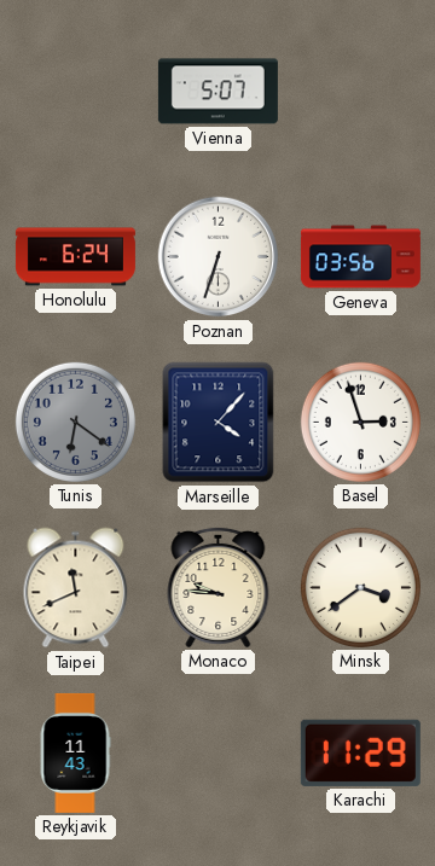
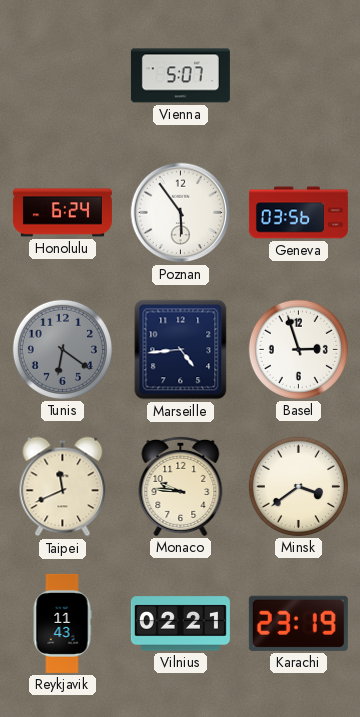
Poznan: 6:33 -> 5:54
Marseille: 4:07 -> 4:44
Vilnius: none -> 02:21
Karachi: 11:29 -> 23:19
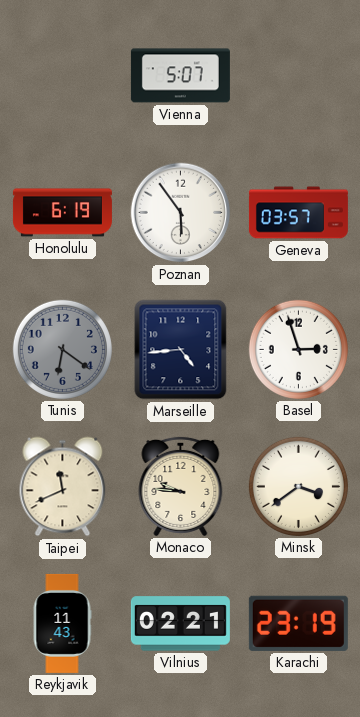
Honolulu: 6:24 -> 6:19
Geneva: 03:56 -> 03:57
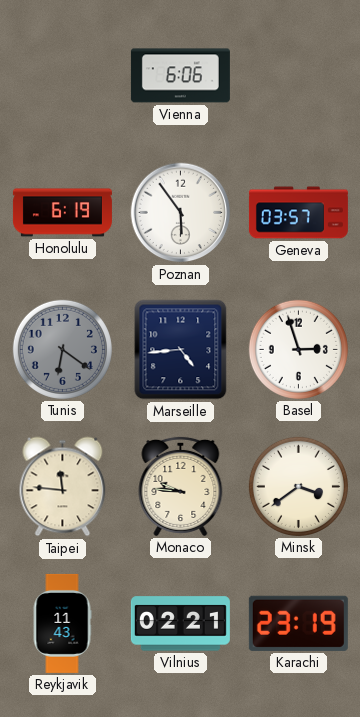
Vienna: 5:07 -> 6:06
Taipei: 11:41 -> 11:46
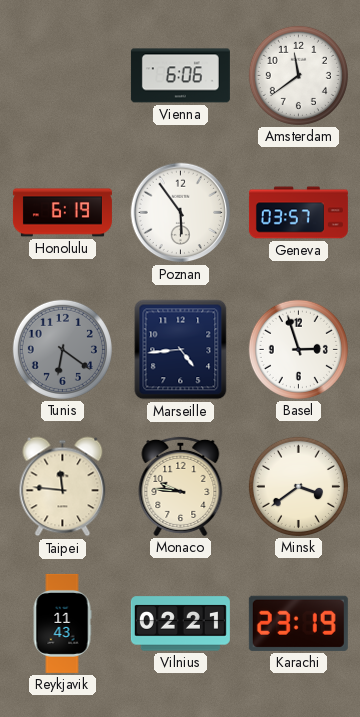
Amsterdam: none -> 11:39
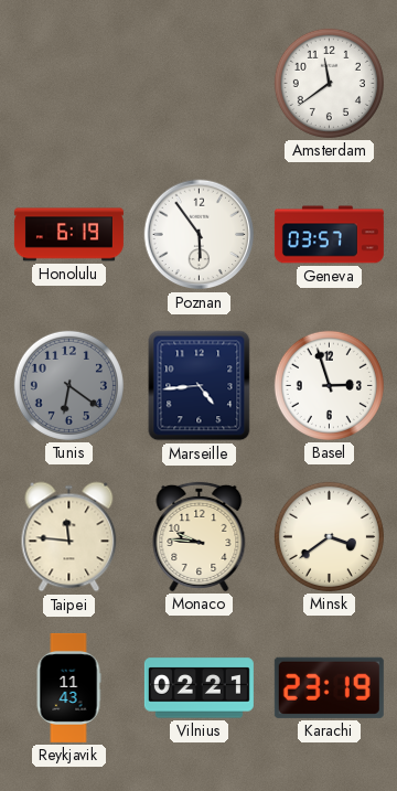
Vienna: 6:06 -> none
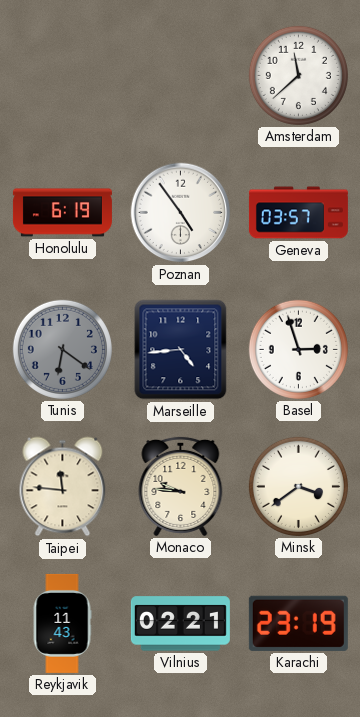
Amsterdam: 11:39 -> 11:38
Poznan: 5:54 -> 4:54
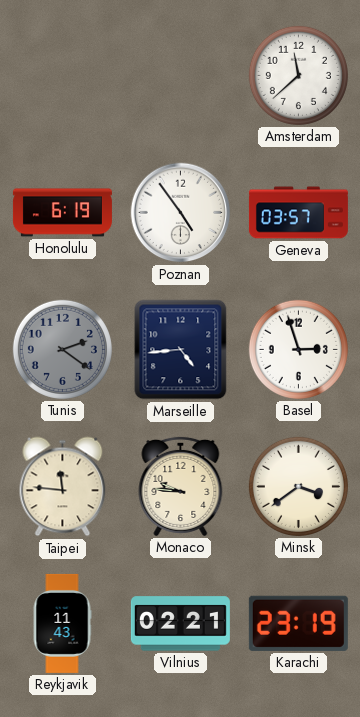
Tunis: 6:21 -> 2:21
